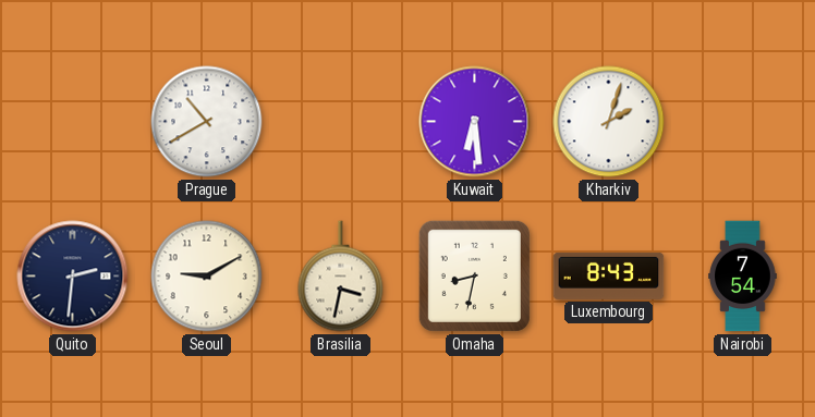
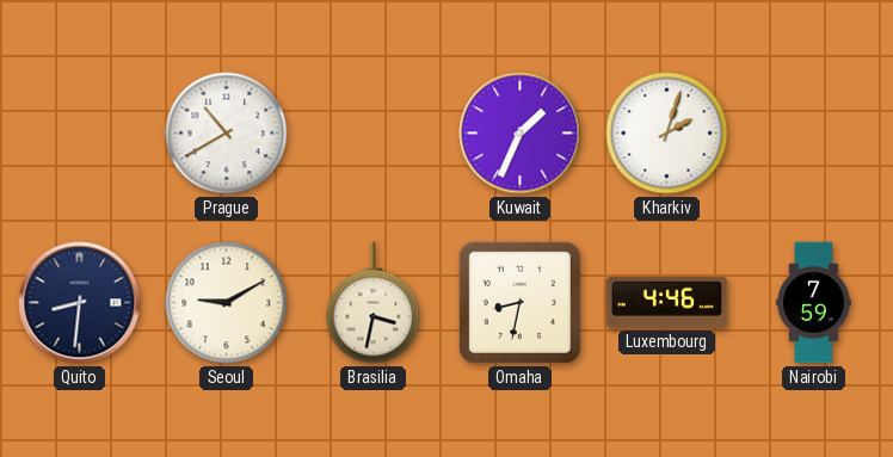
Kuwait: 6:29 -> 1:34
Quito: 2:31 -> 8:31
Luxembourg: 8:43 -> 4:46
Nairobi: 7:54 -> 7:59
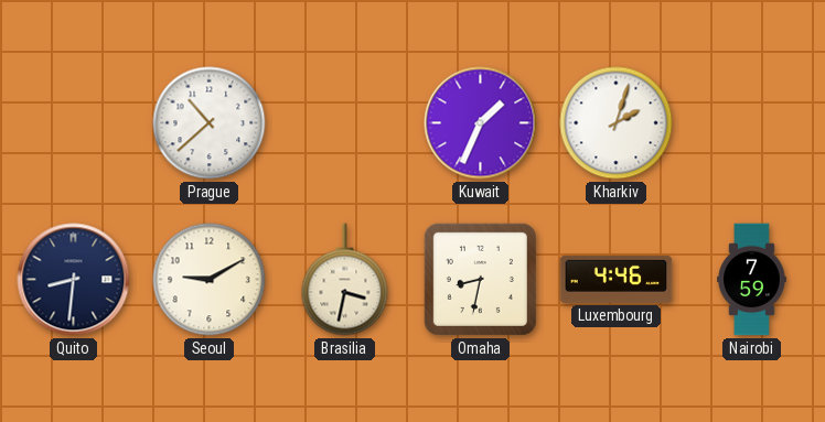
Prague: 10:40 -> 10:38
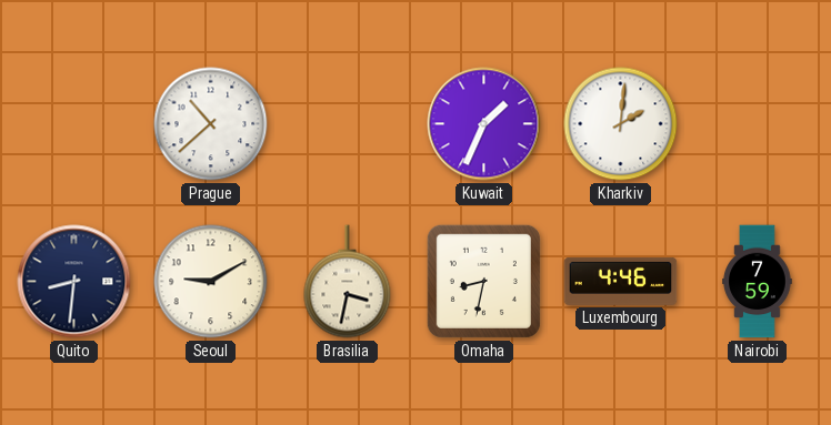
Kharkiv: 2:03 -> 2:01
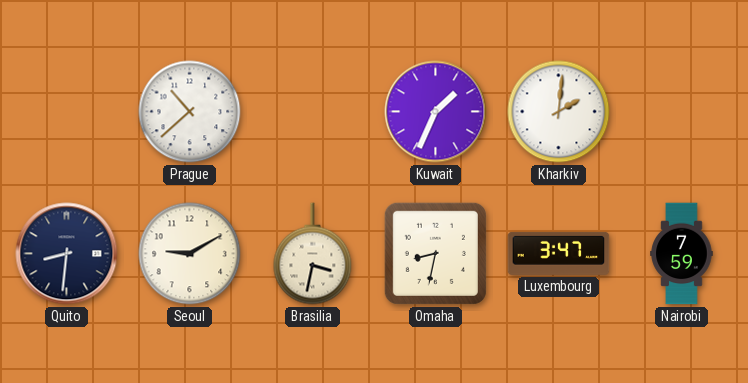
Luxembourg: 4:46 -> 3:47
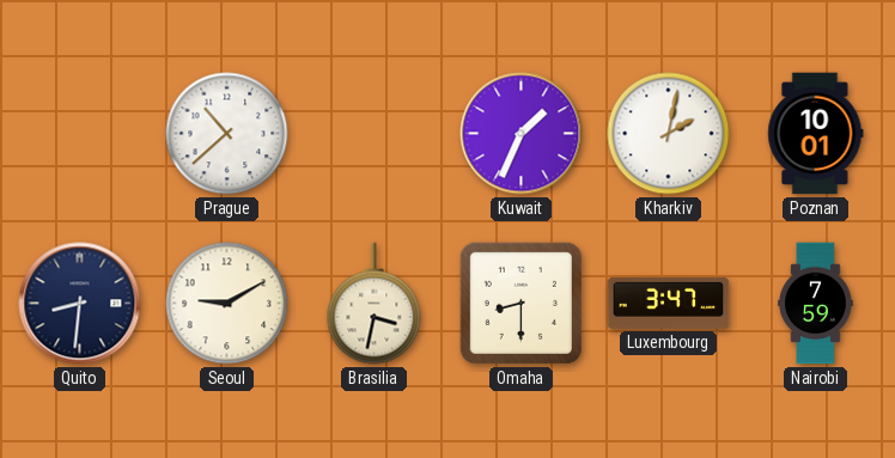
Kharkiv: 2:01 -> 2:02
Poznan: none -> 10:01
Omaha: 8:32 -> 8:30
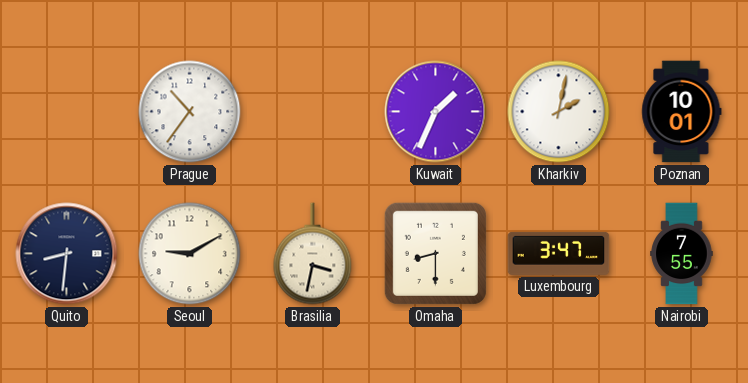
Prague: 10:38 -> 10:36
Nairobi: 7:59 -> 7:55
